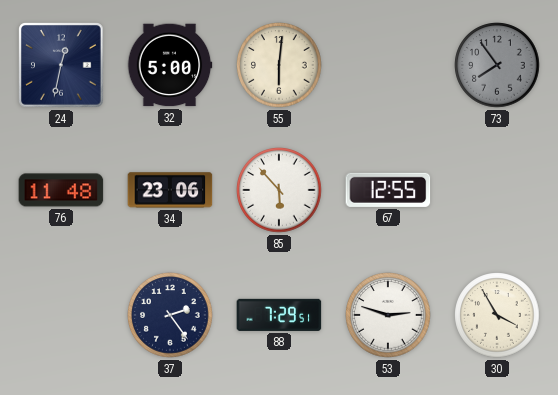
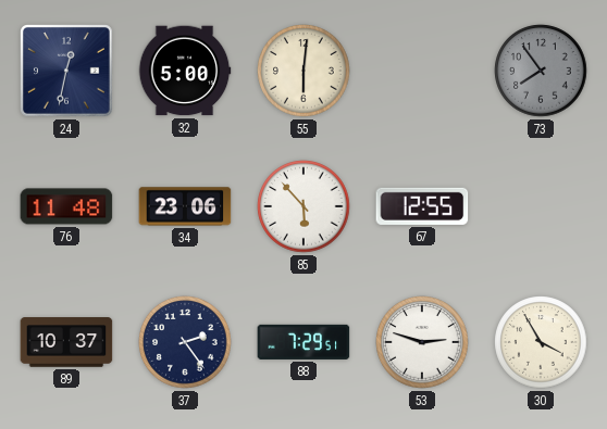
89: none -> 10:37
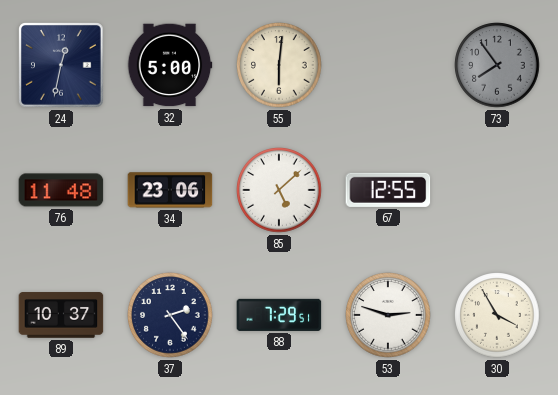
85: 5:53 -> 5:08
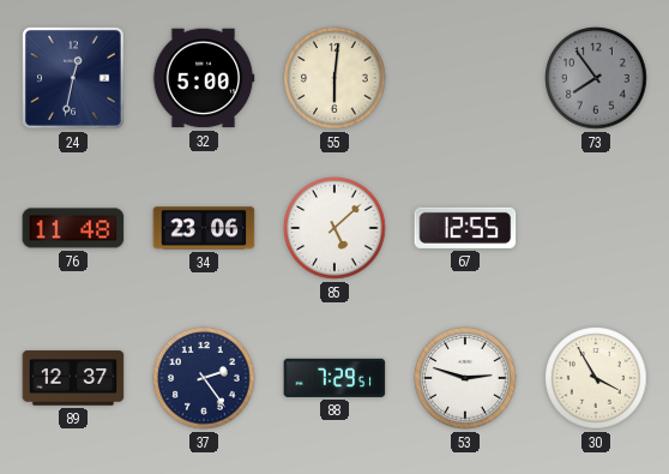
89: 10:37 -> 12:37
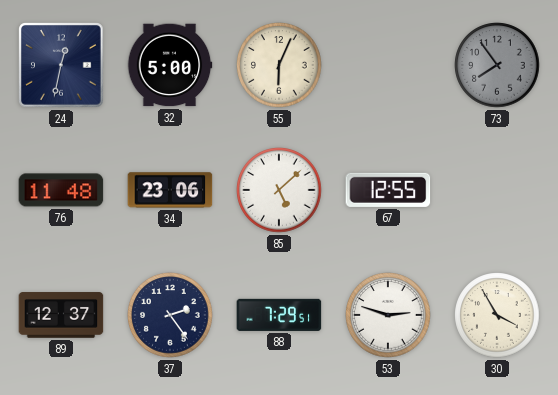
55: 6:01 -> 6:04
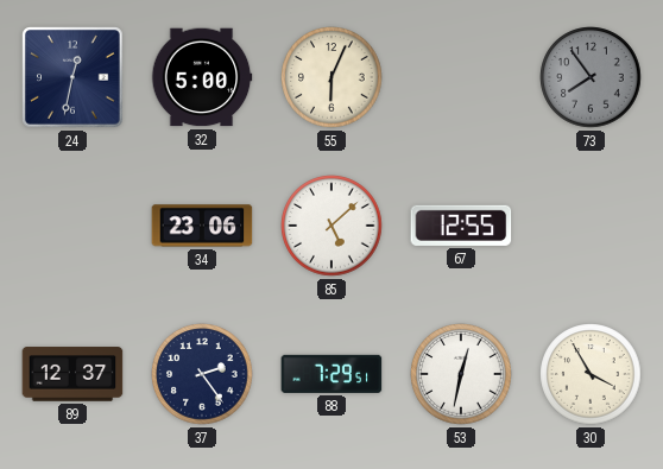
76: 11:48 -> none
53: 2:48 -> 12:32
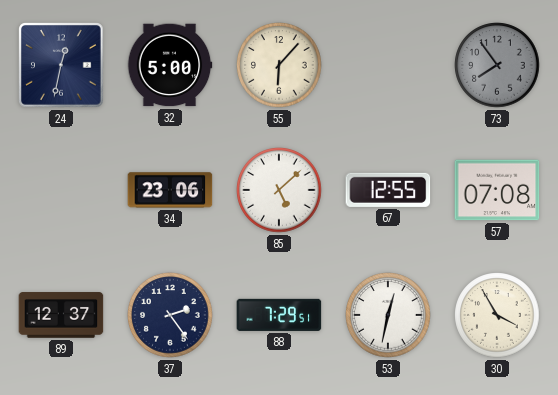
55: 6:04 -> 6:07
57: none -> 07:08
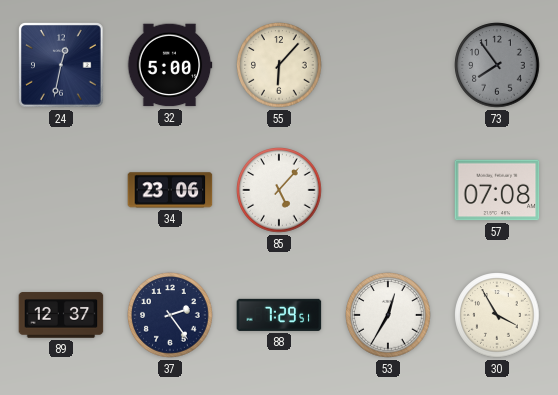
85: 5:08 -> 5:07
67: 12:55 -> none
53: 12:32 -> 12:35
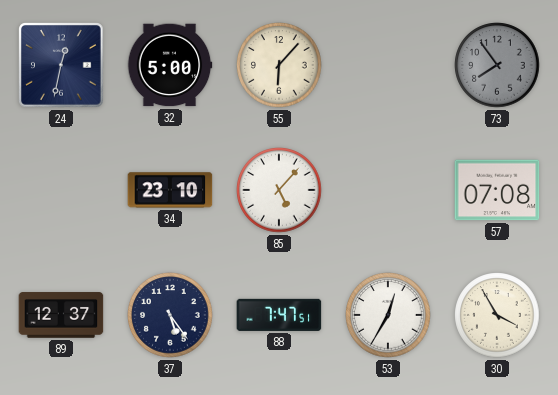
34: 23:06 -> 23:10
37: 2:24 -> 5:24
88: 7:29 -> 7:47
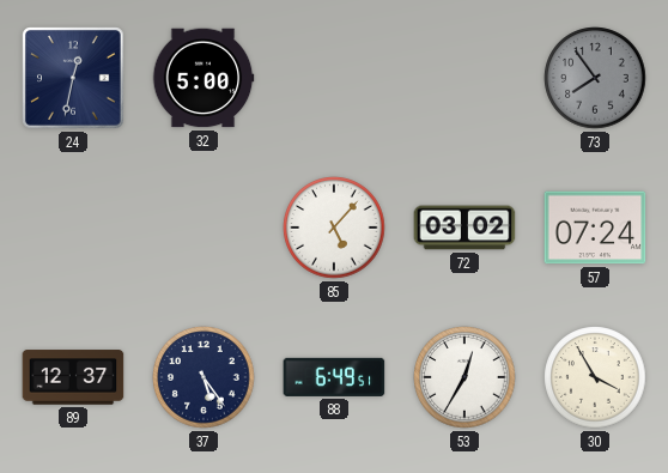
55: 6:07 -> none
34: 23:10 -> none
72: none -> 03:02
57: 07:08 -> 07:24
88: 7:47 -> 6:49
